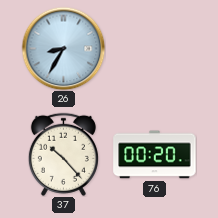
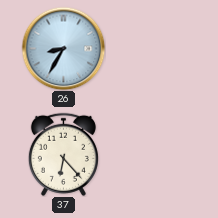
37: 10:23 -> 6:23
76: 00:20 -> none
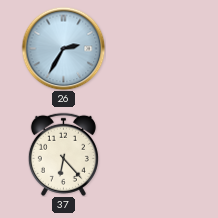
26: 8:35 -> 2:35
